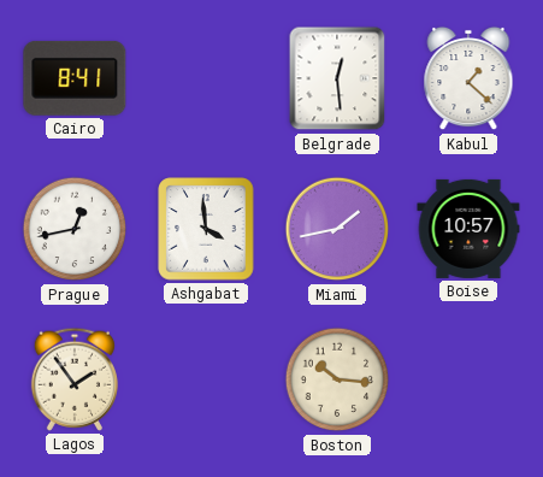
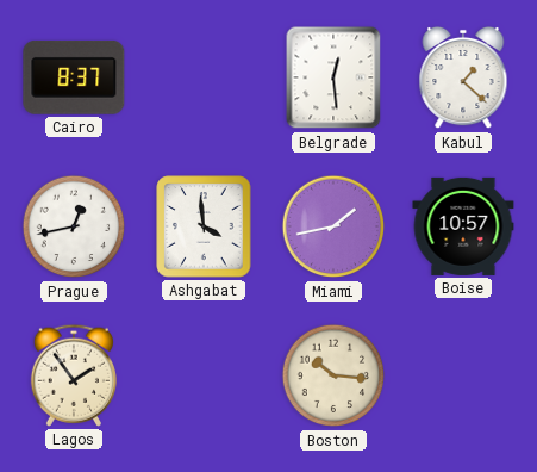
Cairo: 8:41 -> 8:37
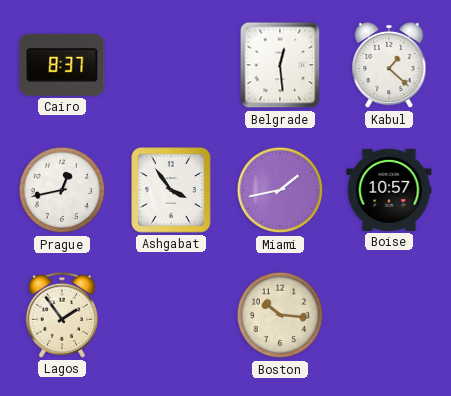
Ashgabat: 3:59 -> 3:54
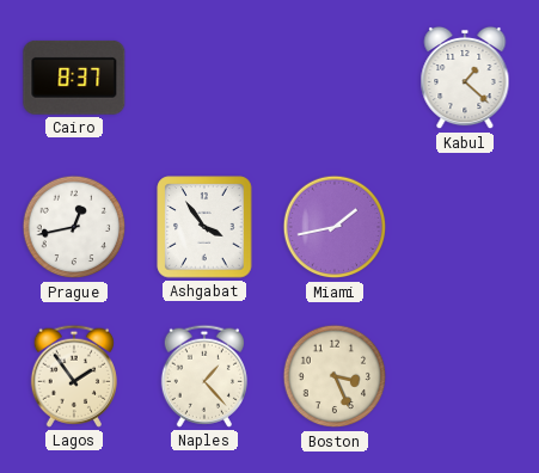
Belgrade: 12:29 -> none
Boise: 10:57 -> none
Naples: none -> 1:23
Boston: 10:16 -> 3:26
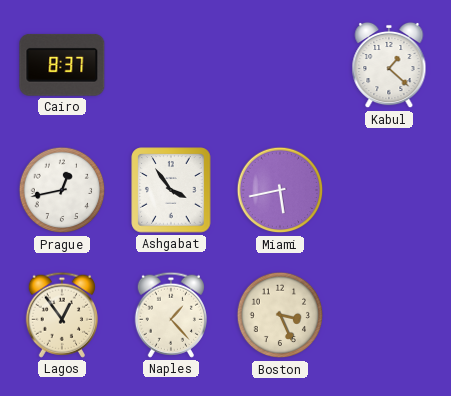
Miami: 1:43 -> 5:43
Lagos: 1:54 -> 12:54
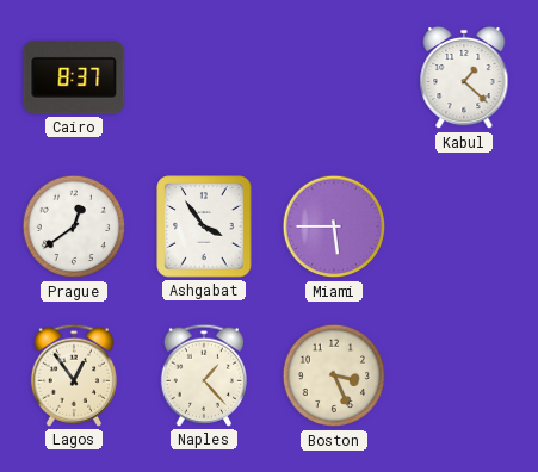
Prague: 12:43 -> 12:39
Miami: 5:43 -> 5:45
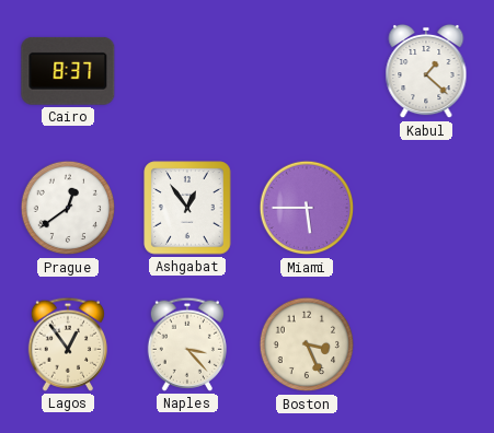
Ashgabat: 3:54 -> 12:54
Naples: 1:23 -> 3:23
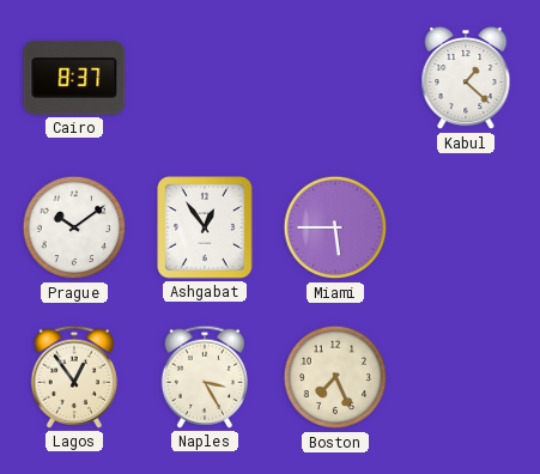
Prague: 12:39 -> 10:09
Naples: 3:23 -> 3:25
Boston: 3:26 -> 7:26
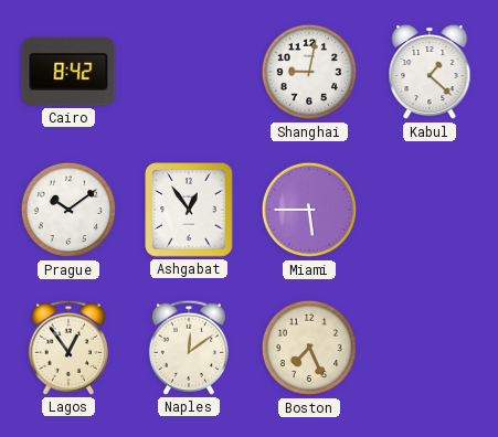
Cairo: 8:37 -> 8:42
Shanghai: none -> 9:02
Naples: 3:25 -> 12:09
